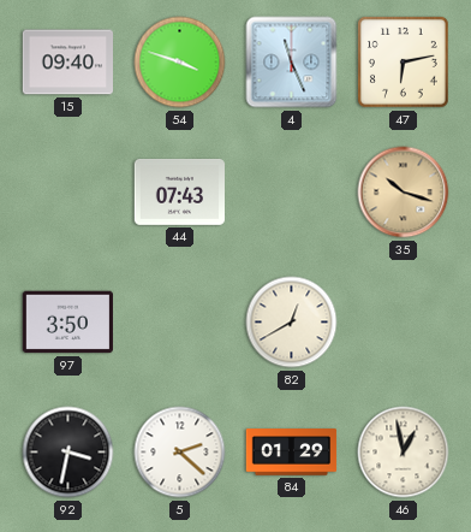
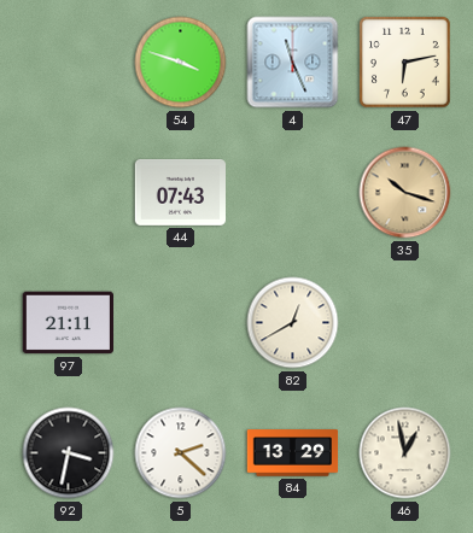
15: 09:40 -> none
97: 3:50 -> 21:11
84: 01:29 -> 13:29
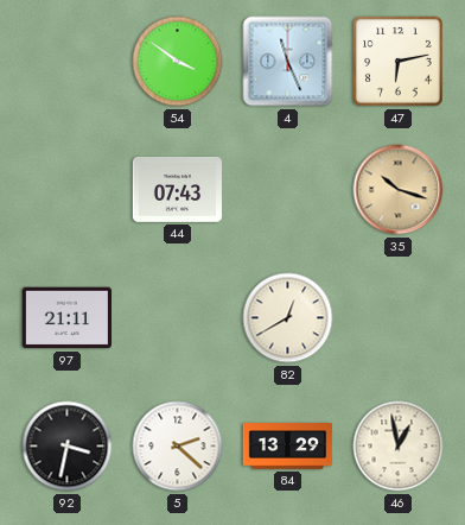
54: 3:48 -> 3:51
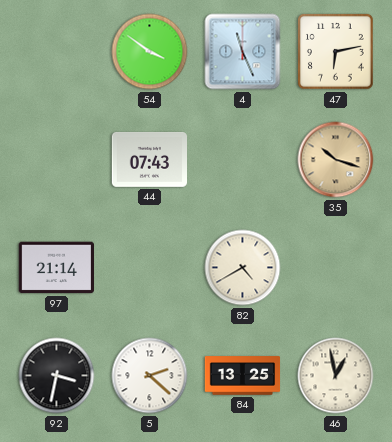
97: 21:11 -> 21:14
82: 12:40 -> 4:40
84: 13:29 -> 13:25
